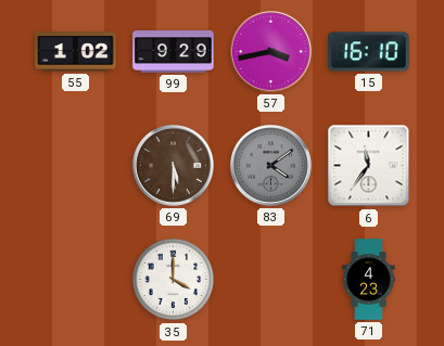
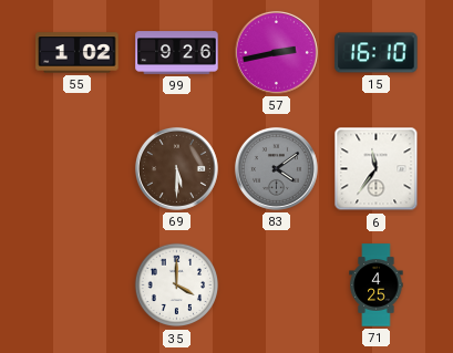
99: 9:29 -> 9:26
57: 3:43 -> 2:43
71: 4:23 -> 4:25
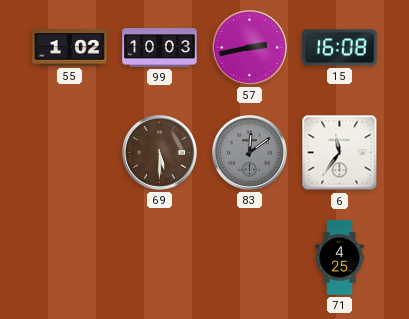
99: 9:26 -> 10:03
15: 16:10 -> 16:08
83: 4:09 -> 12:09
35: 4:00 -> none
